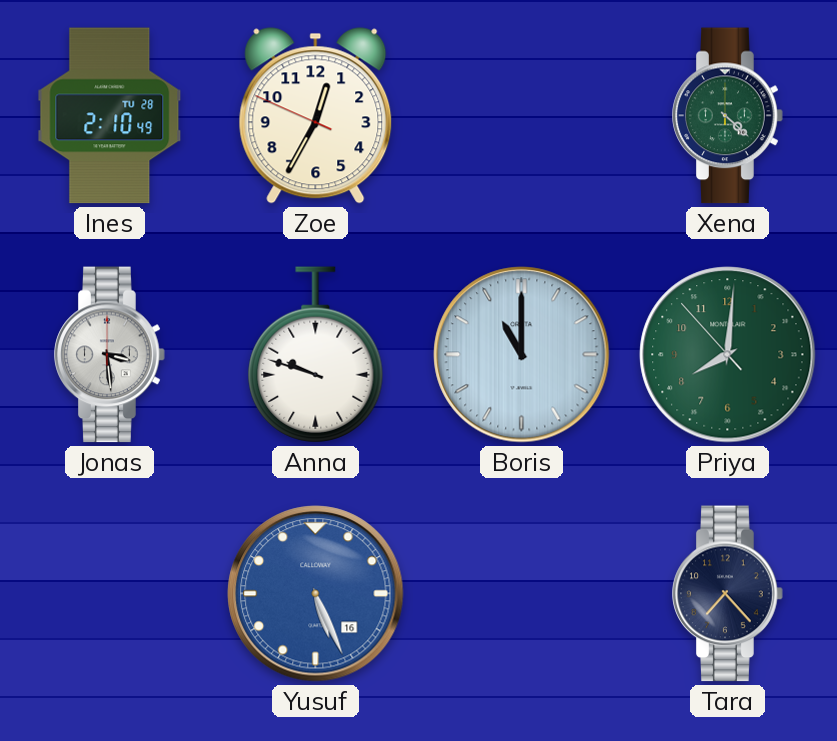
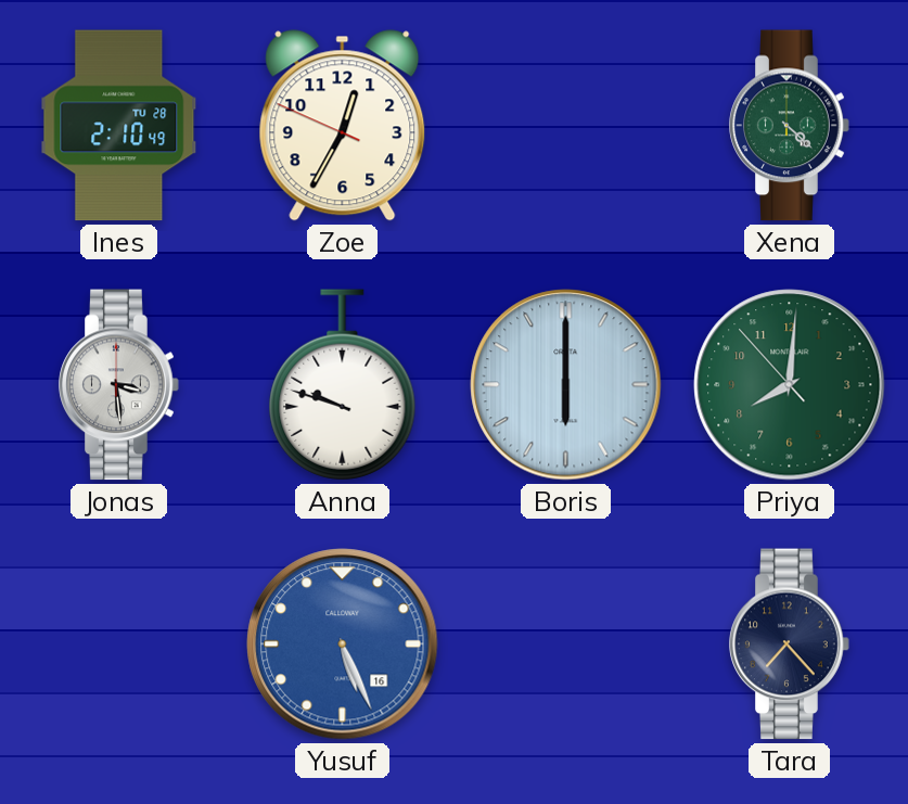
Boris: 11:00 -> 6:00
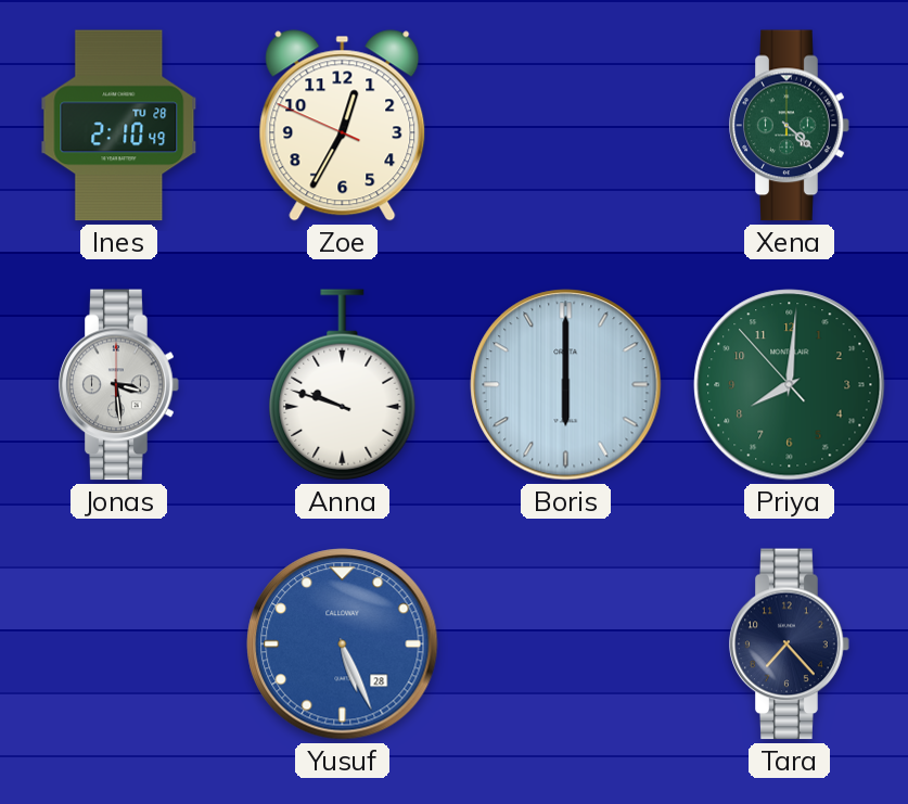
Yusuf date: 16 -> 28
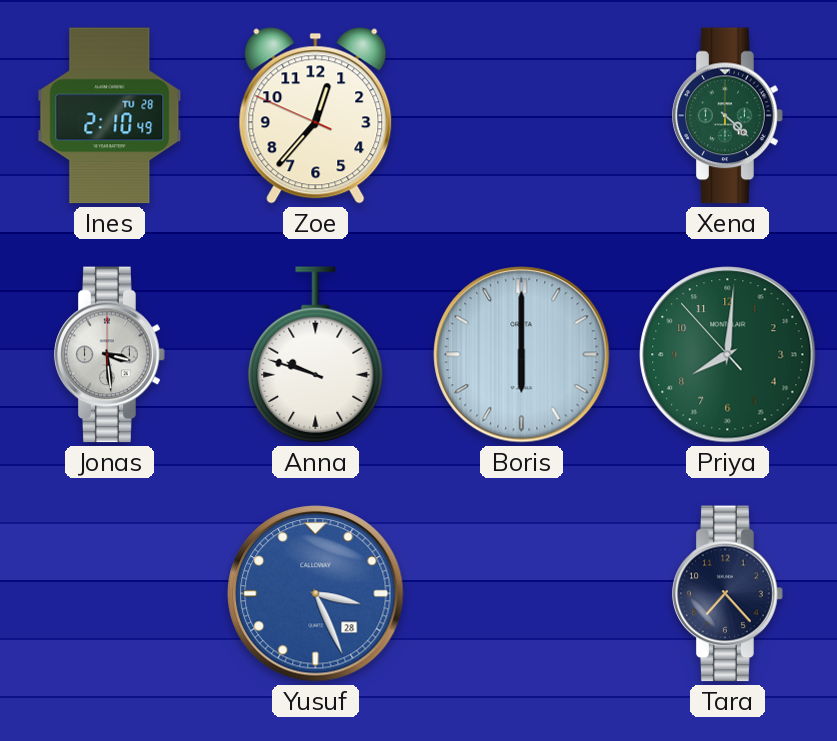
Zoe: 12:34 -> 12:36
Yusuf: 5:26 -> 3:26
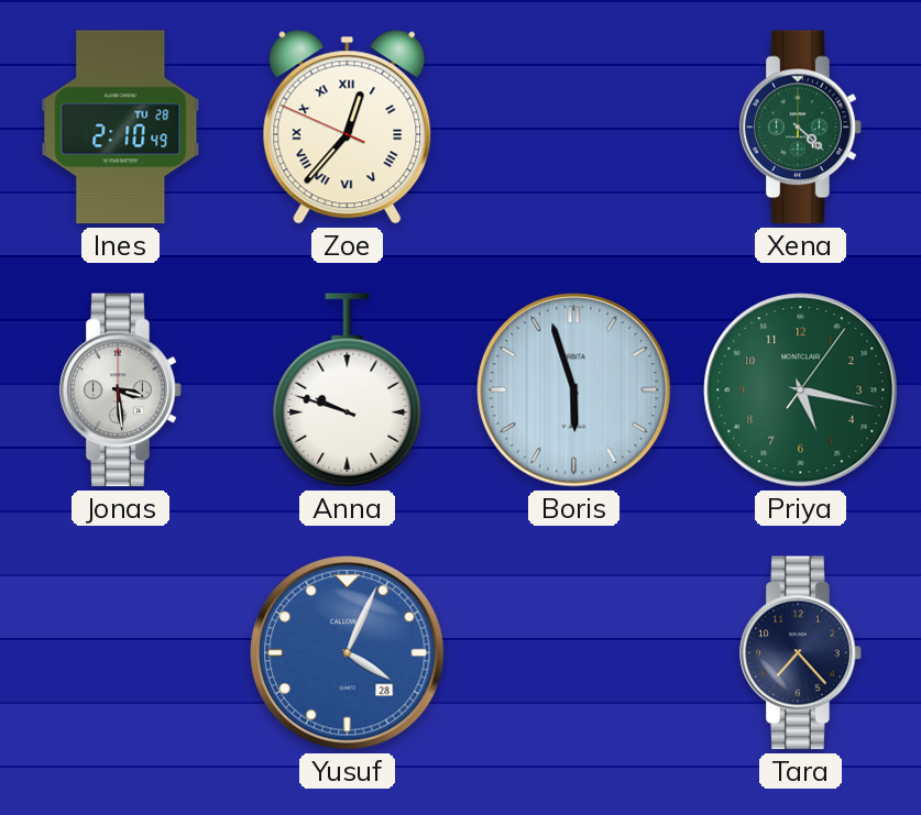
Zoe numerals: Arabic -> Roman
Boris: 6:00 -> 5:57
Priya: 8:00 -> 5:17
Yusuf: 3:26 -> 4:04
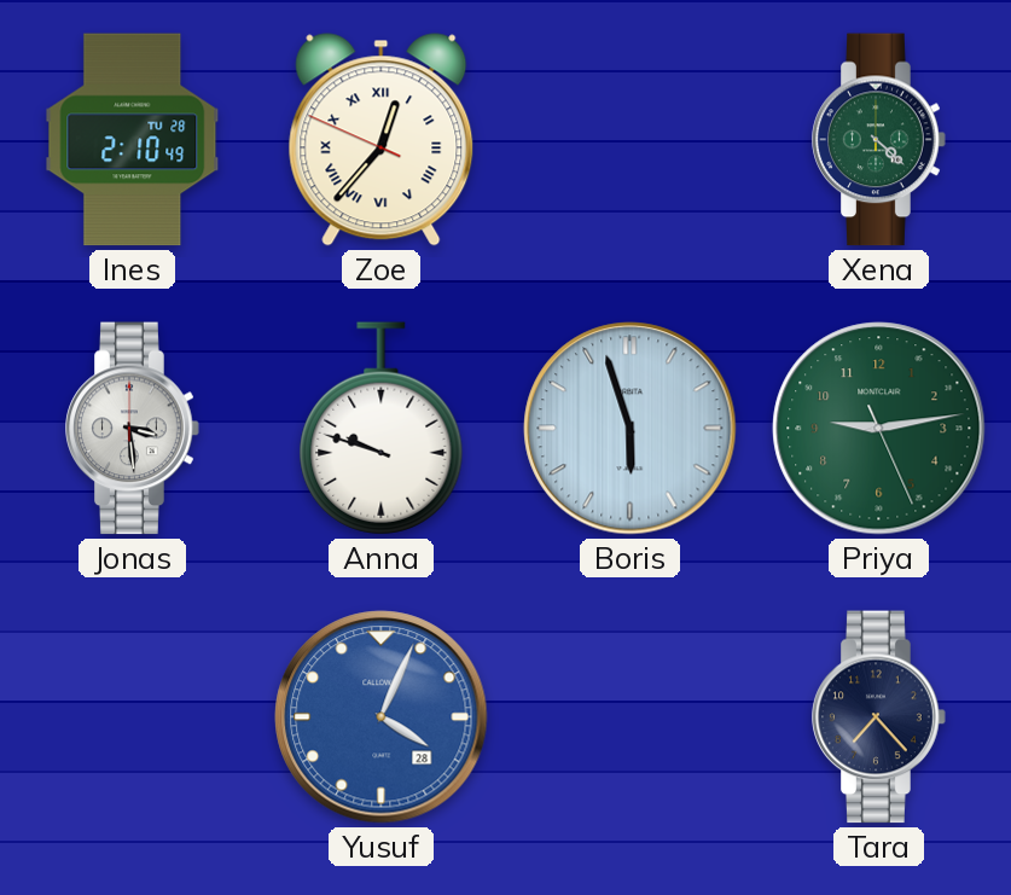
Priya: 5:17 -> 9:13
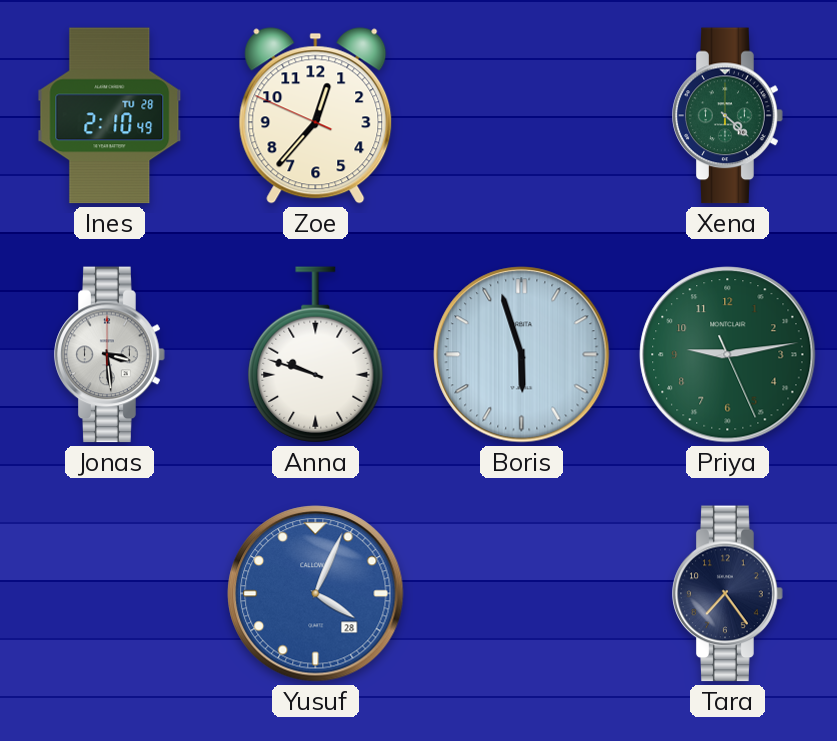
Zoe numerals: Roman -> Arabic
Tara: 7:23 -> 7:24
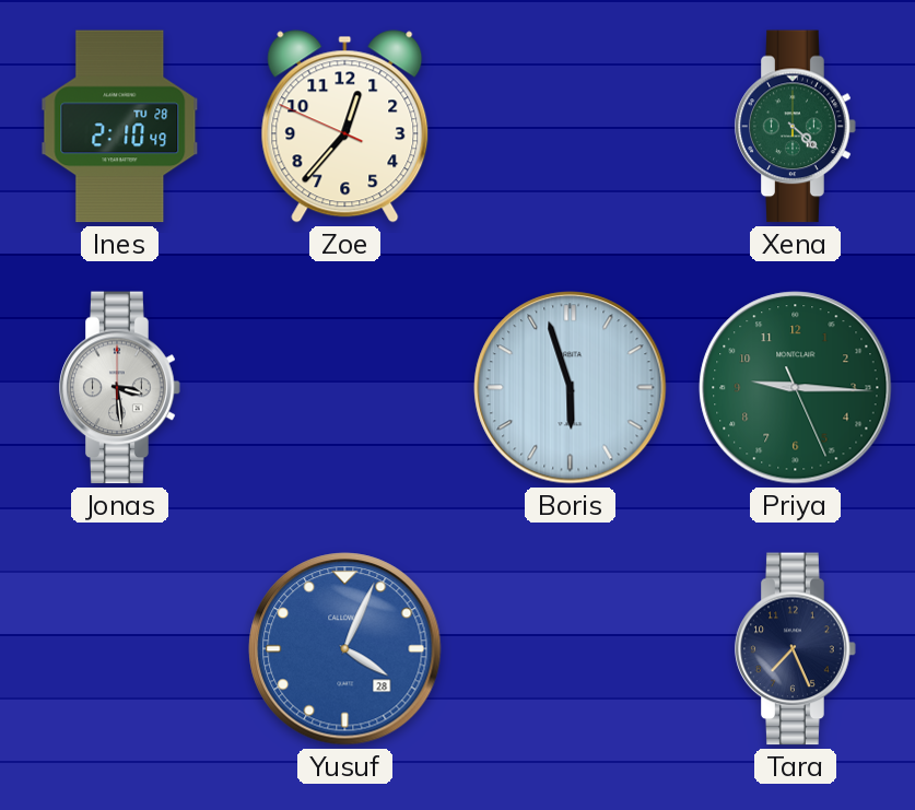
Anna: 9:48 -> none
Priya: 9:13 -> 9:15
Tara: 7:24 -> 7:26
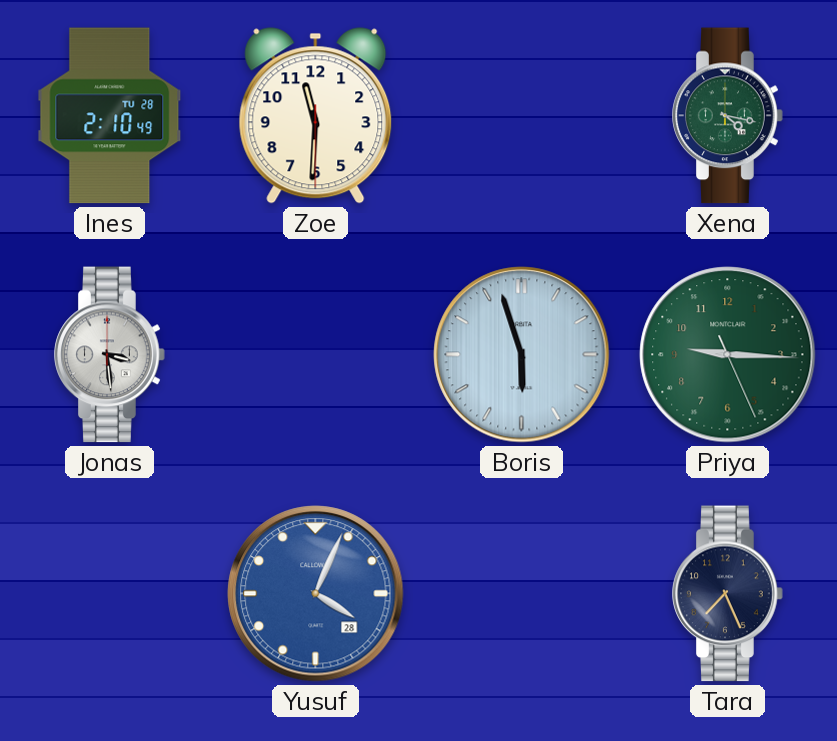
Zoe: 12:36 -> 11:30
Xena: 4:22 -> 4:17
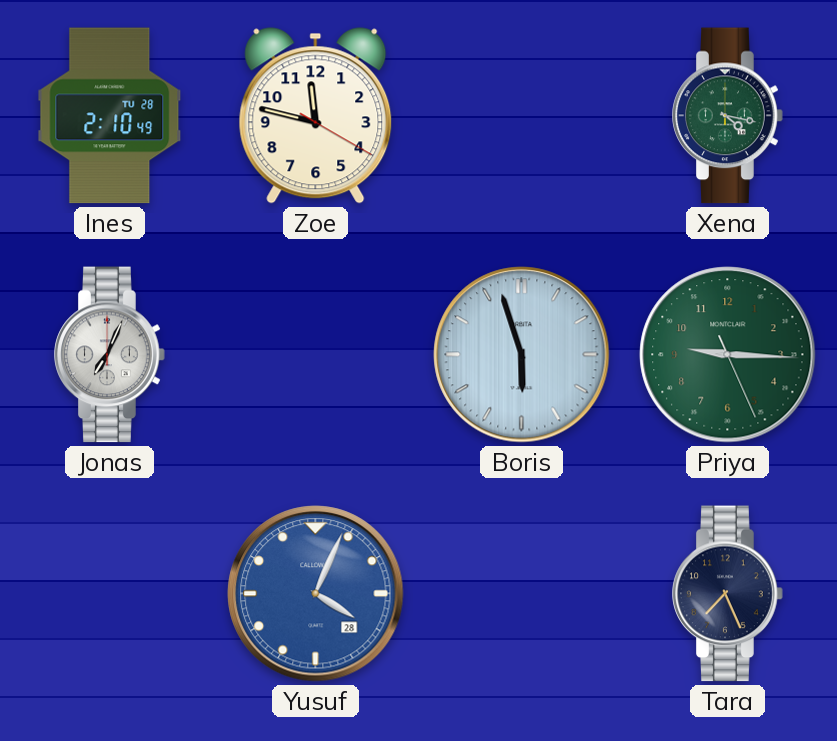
Zoe: 11:30 -> 11:47
Jonas: 3:29 -> 7:04
